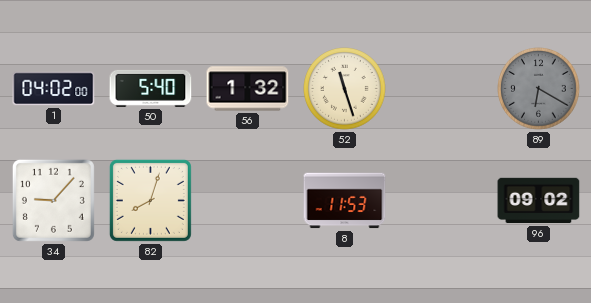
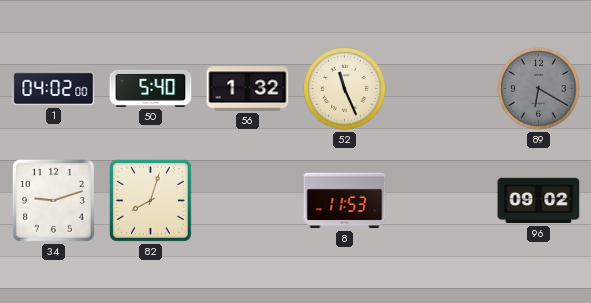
52: 11:27 -> 11:26
34: 9:07 -> 9:12
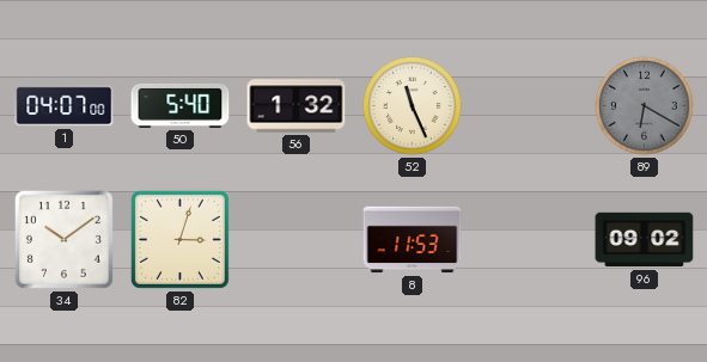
1: 04:02 -> 04:07
34: 9:12 -> 10:09
82: 8:03 -> 3:03
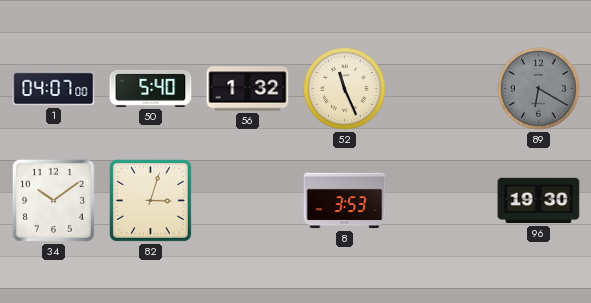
8: 11:53 -> 3:53
96: 09:02 -> 19:30
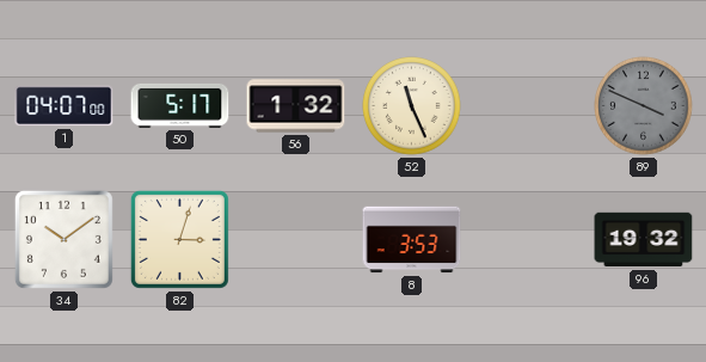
50: 5:40 -> 5:17
89: 6:20 -> 3:49
96: 19:30 -> 19:32
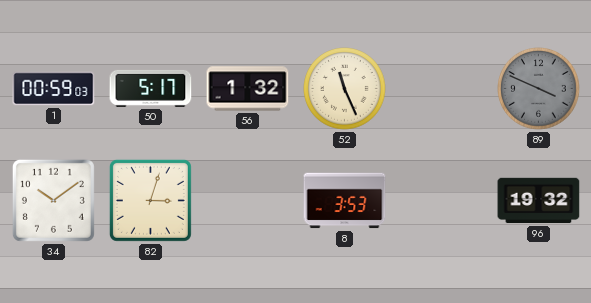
1: 04:07 -> 00:59
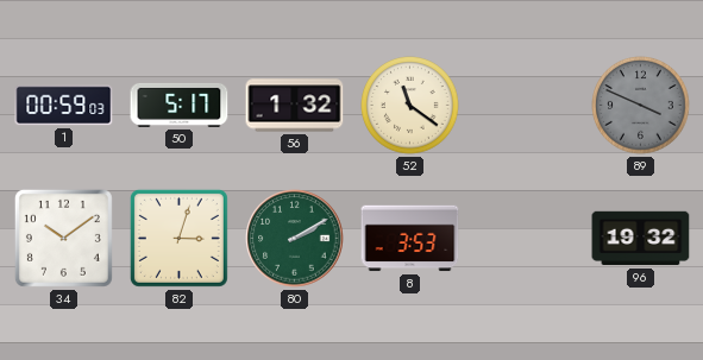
52: 11:26 -> 11:21
80: none -> 2:10
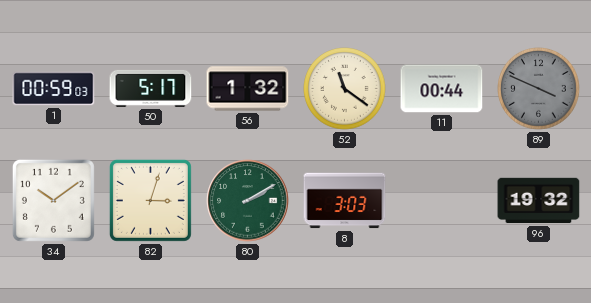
11: none -> 00:44
8: 3:53 -> 3:03
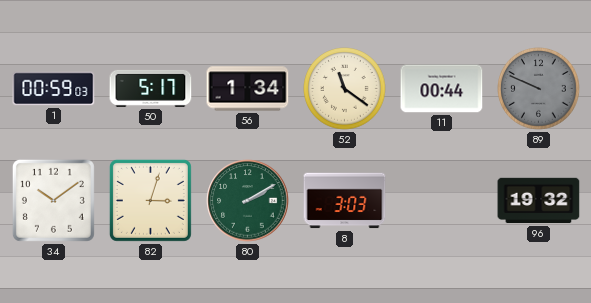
56: 1:32 -> 1:34
89: 3:49 -> 9:49
